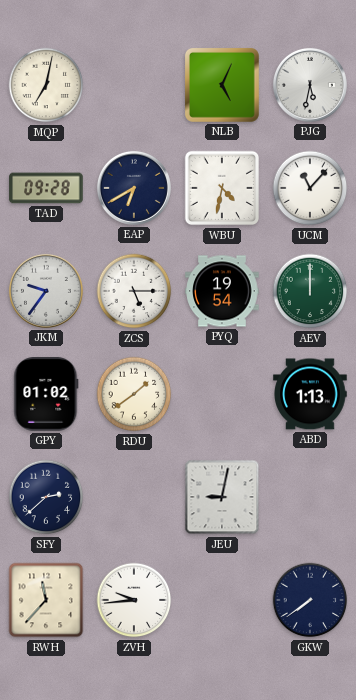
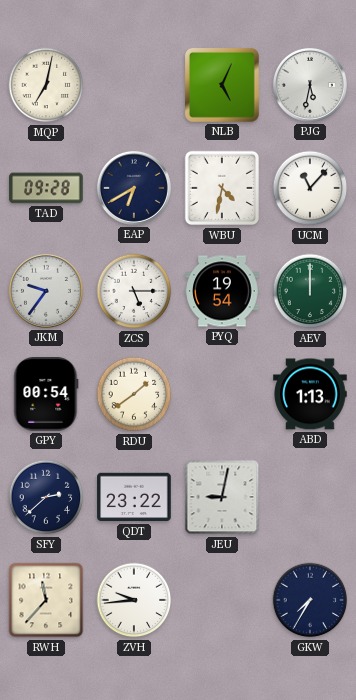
GPY: 01:02 -> 00:54
QDT: none -> 23:22
GKW: 7:39 -> 7:35
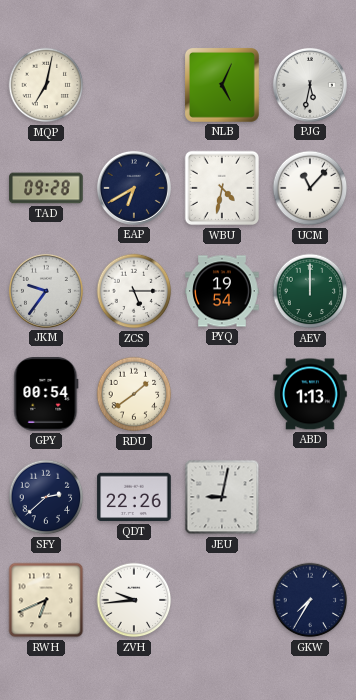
QDT: 23:22 -> 22:26
RWH: 11:37 -> 6:41
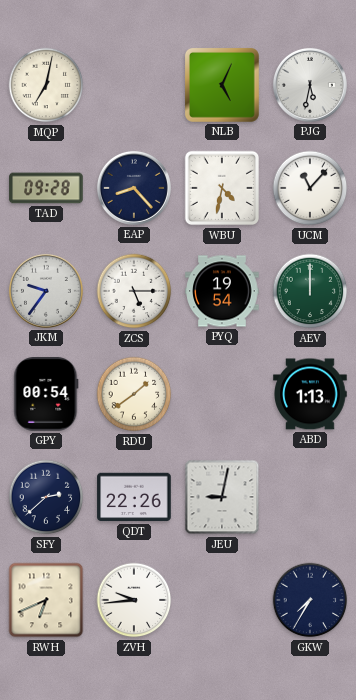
EAP: 6:40 -> 8:23
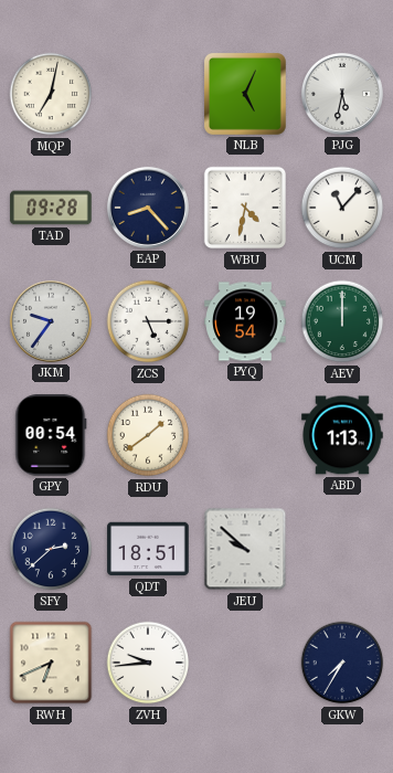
QDT: 22:26 -> 18:51
JEU: 9:02 -> 9:52
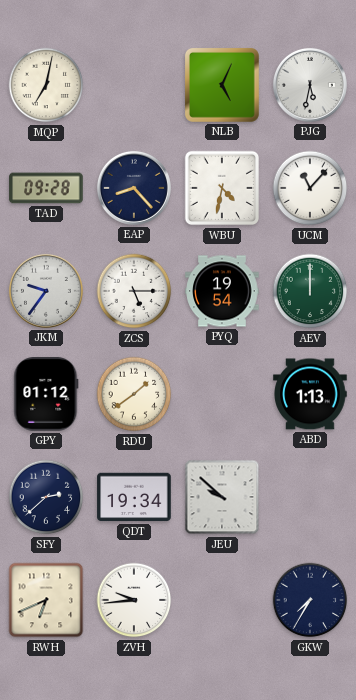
GPY: 00:54 -> 01:12
QDT: 18:51 -> 19:34
